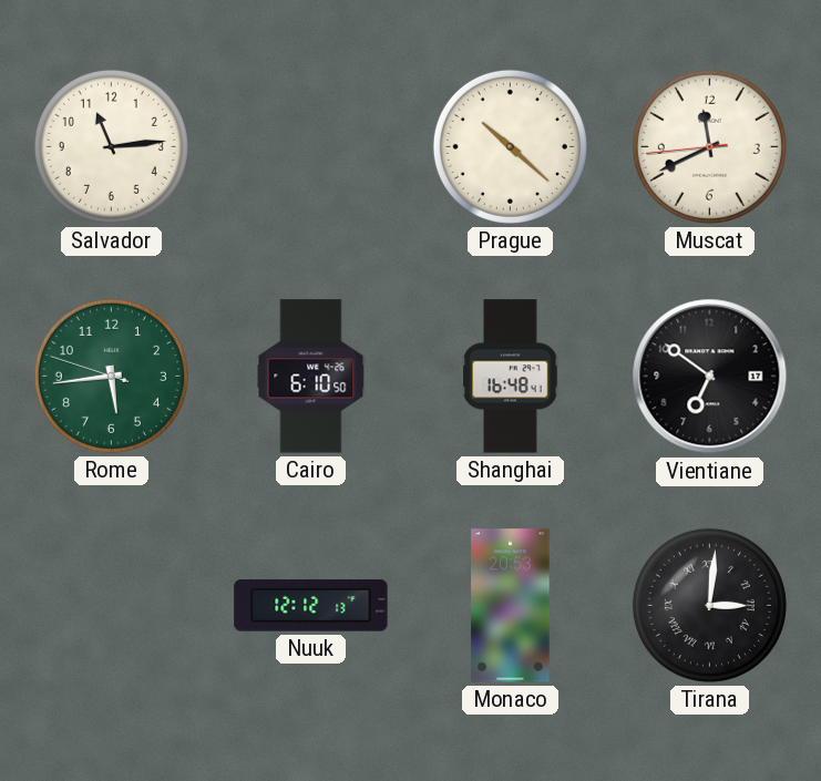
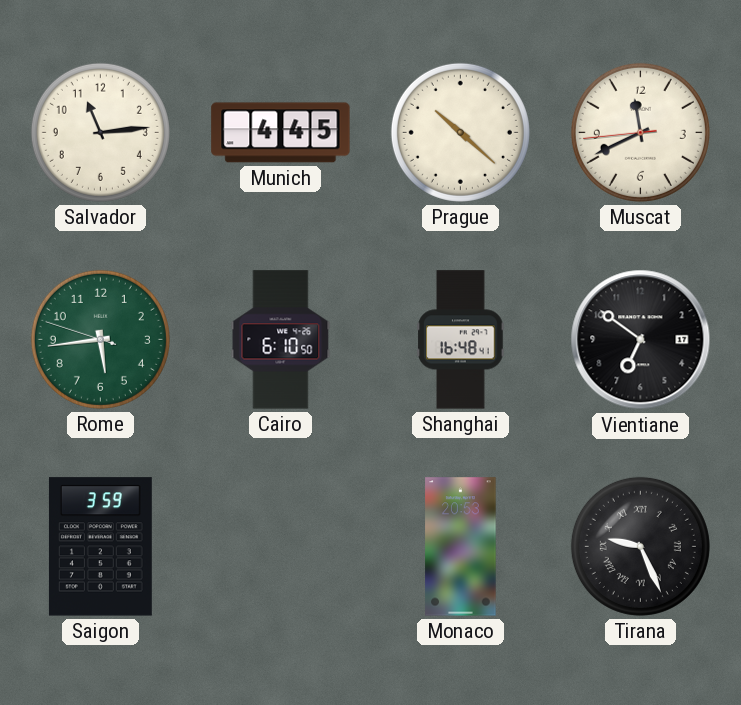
Munich: none -> 4:45
Saigon: none -> 3:59
Nuuk: 12:12 -> none
Tirana: 3:01 -> 9:26
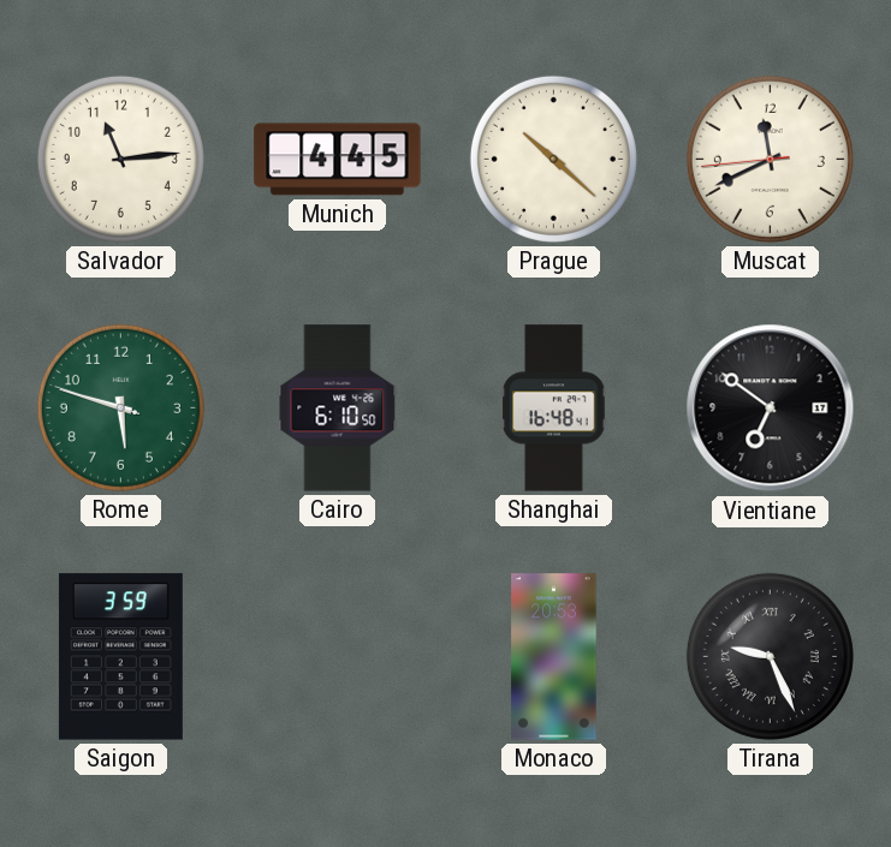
Rome: 5:43 -> 5:47
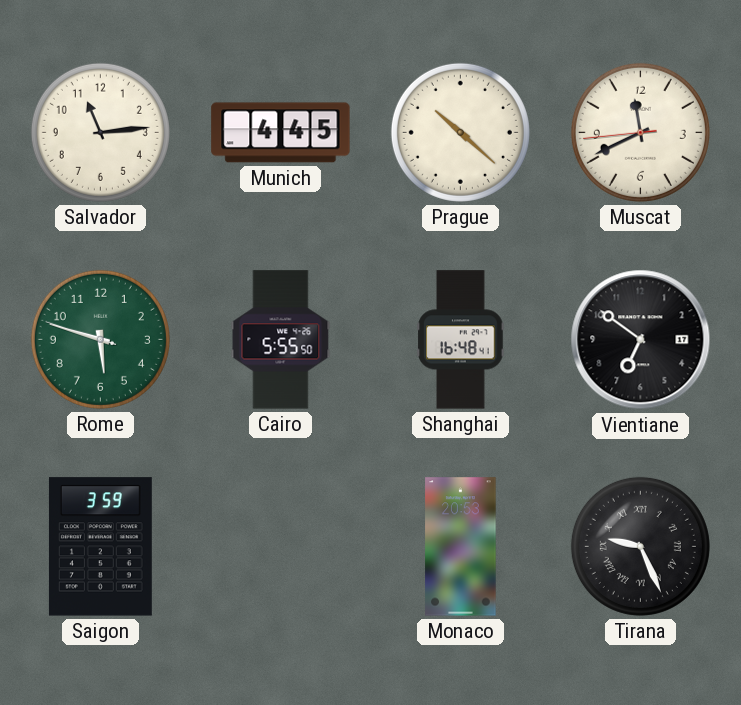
Cairo: 6:10 -> 5:55
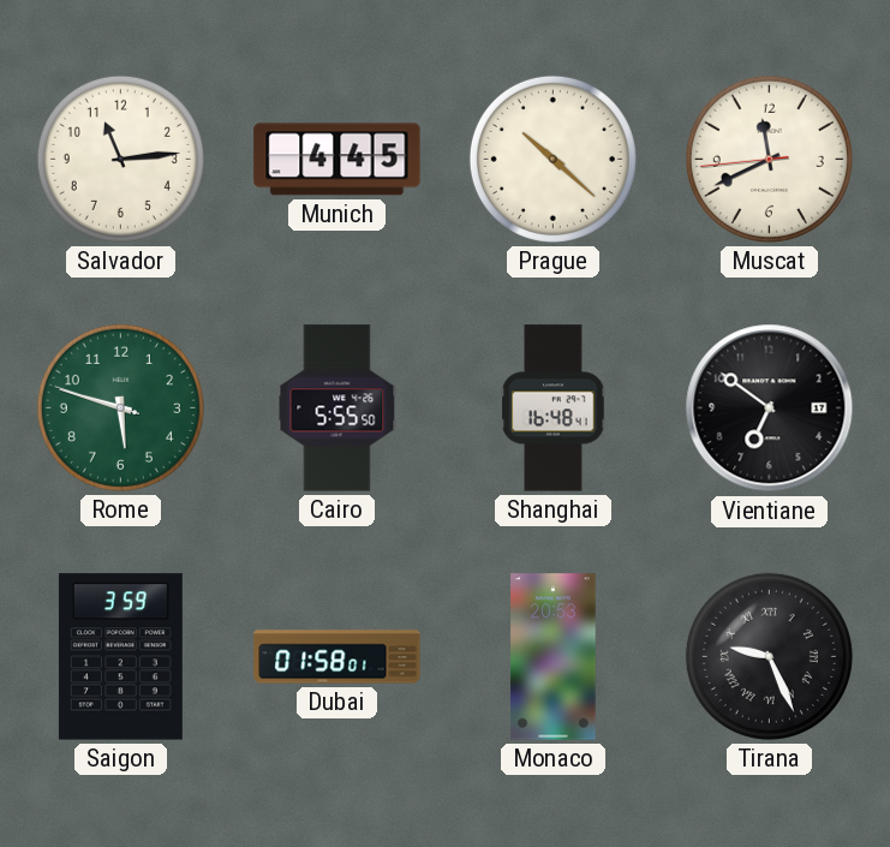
Dubai: none -> 01:58
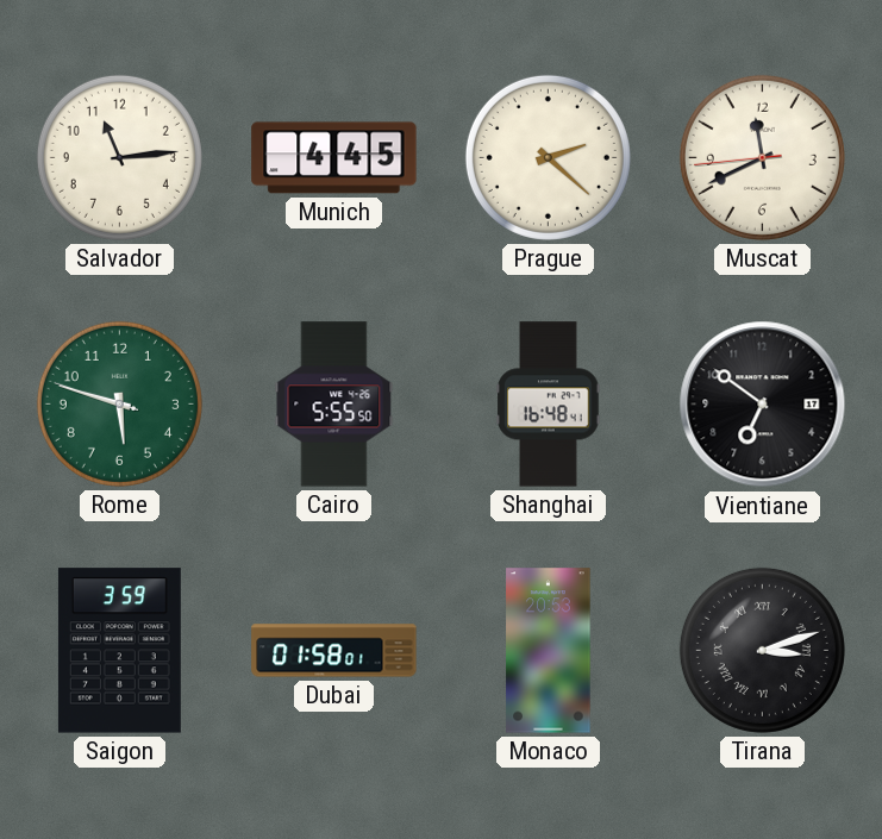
Prague: 10:22 -> 2:22
Tirana: 9:26 -> 3:12
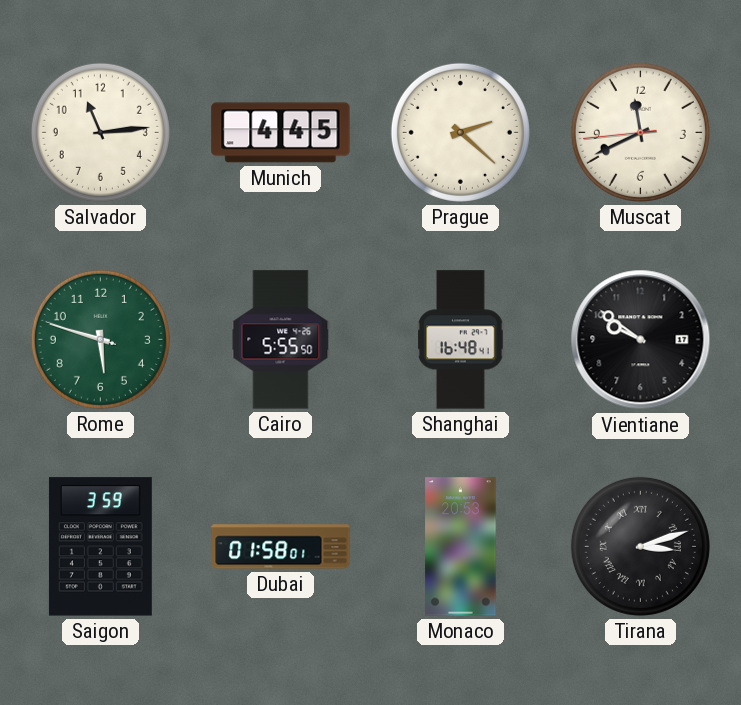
Vientiane: 6:51 -> 9:51
